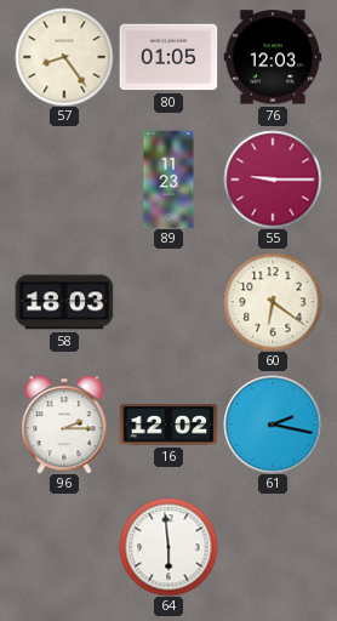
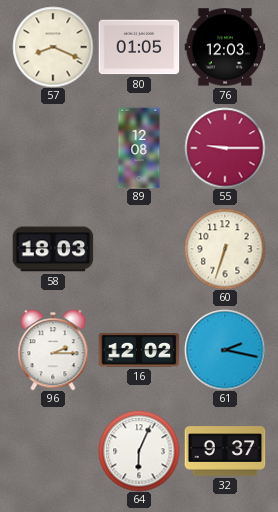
57: 8:24 -> 8:19
89: 11:23 -> 12:08
60: 6:21 -> 6:33
64: 5:59 -> 6:04
32: none -> 9:37
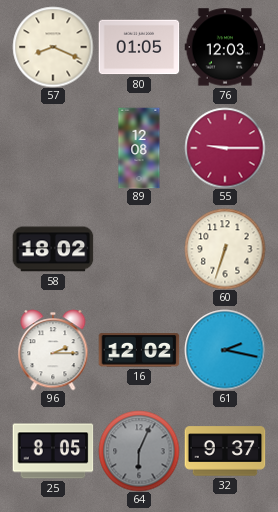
58: 18:03 -> 18:02
25: none -> 8:05
64 dial: white -> grey
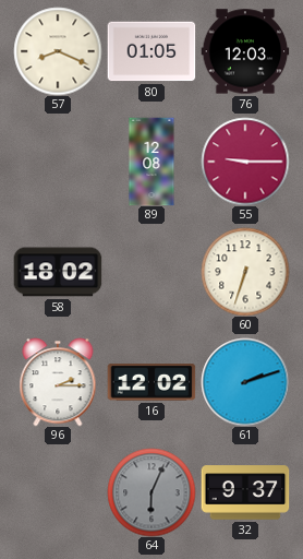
61: 2:17 -> 2:12
25: 8:05 -> none
